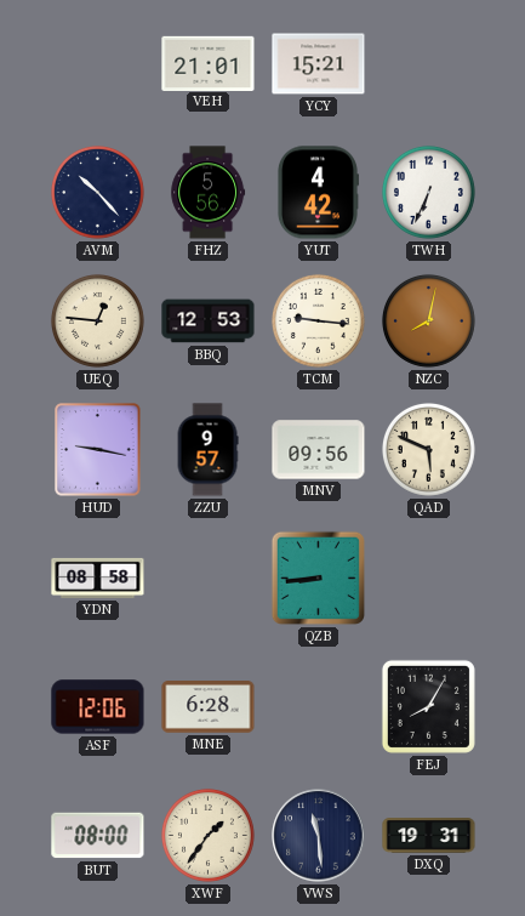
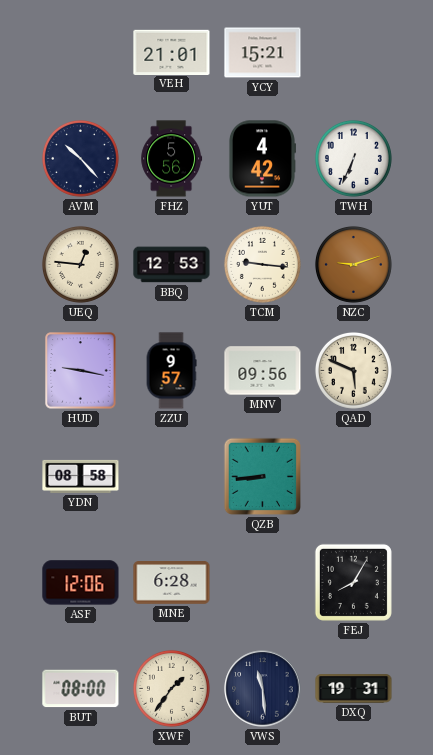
NZC: 8:02 -> 9:12
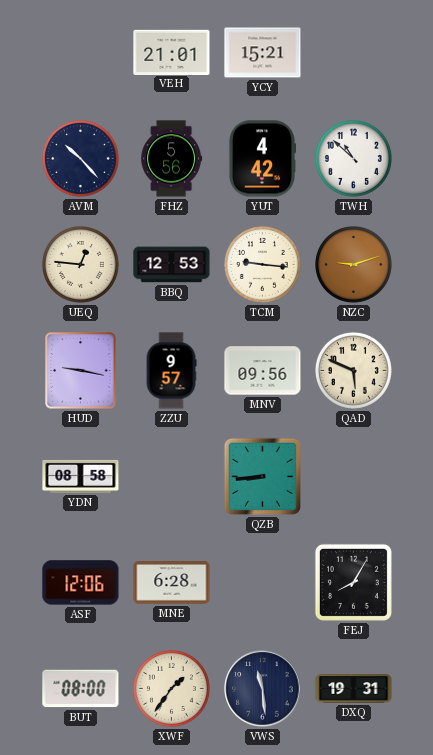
TWH: 6:34 -> 10:52
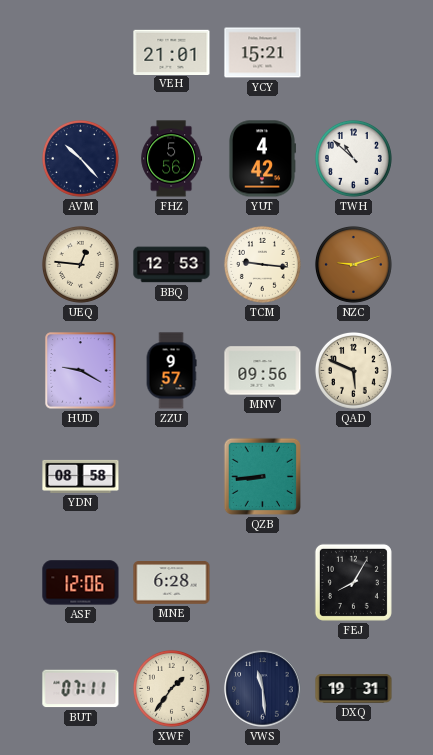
HUD: 9:17 -> 9:20
BUT: 08:00 -> 07:11
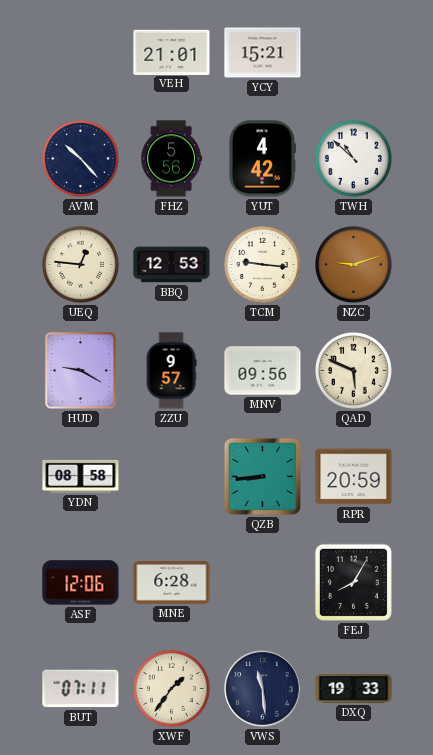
RPR: none -> 20:59
DXQ: 19:31 -> 19:33
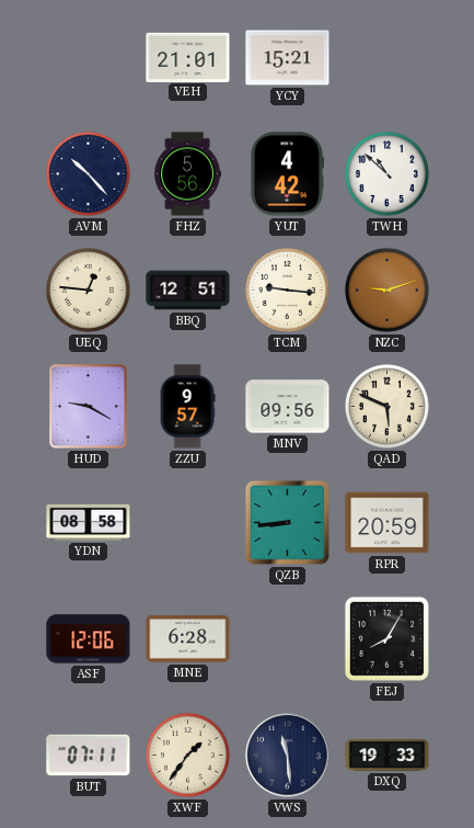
BBQ: 12:53 -> 12:51
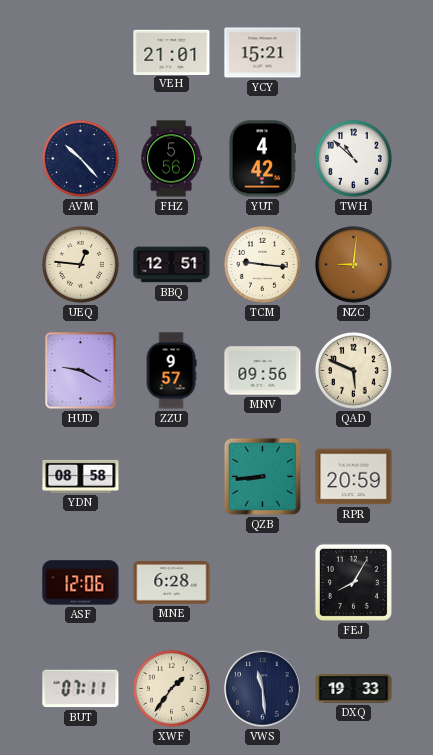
NZC: 9:12 -> 9:01
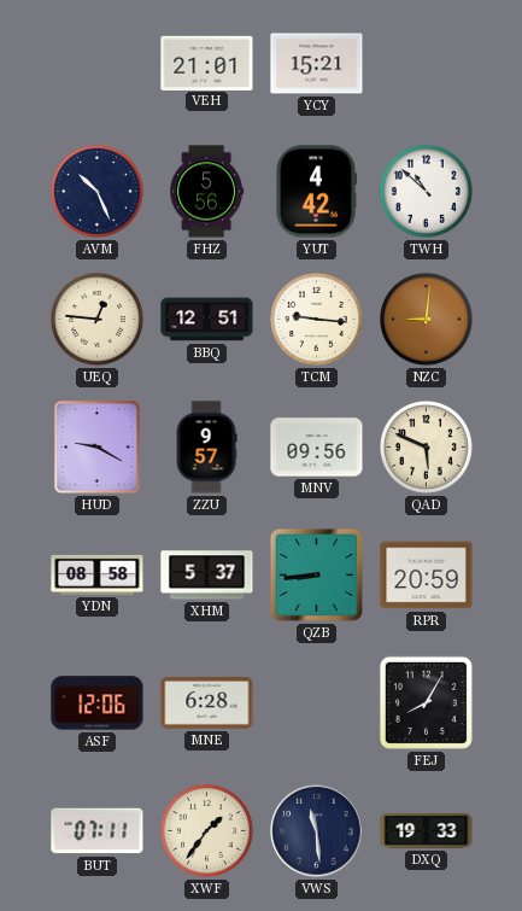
AVM: 10:23 -> 10:26
XHM: none -> 5:37
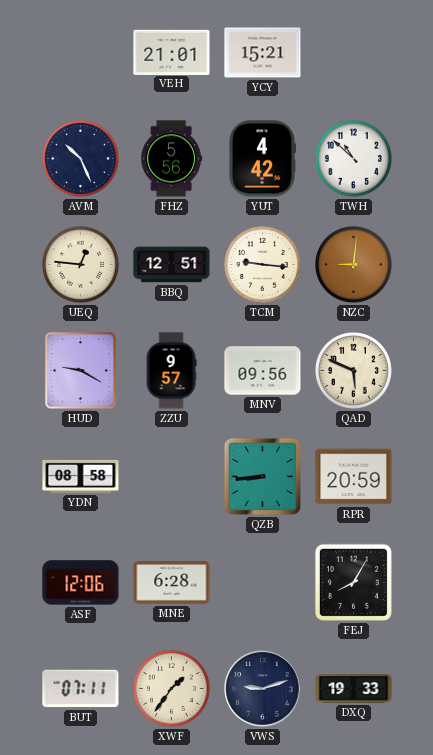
XHM: 5:37 -> none
VWS: 11:29 -> 9:12
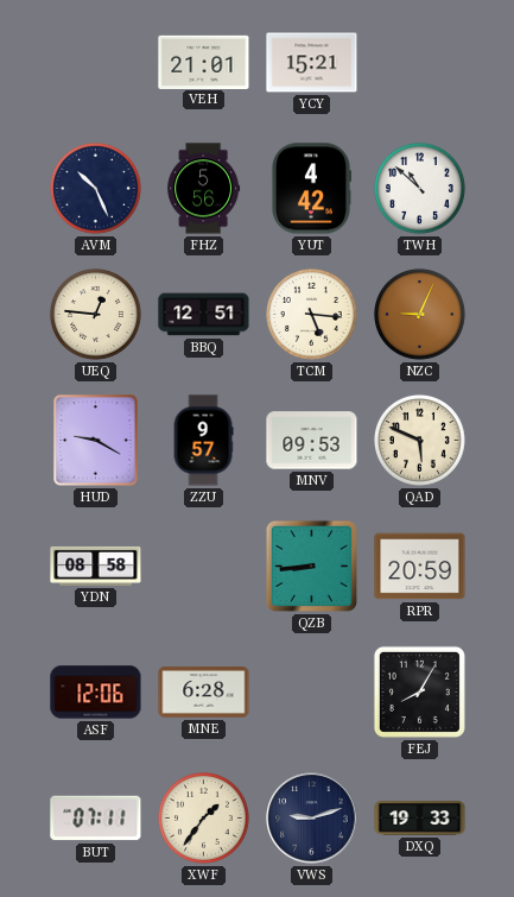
TCM: 9:16 -> 5:16
NZC: 9:01 -> 9:04
MNV: 09:56 -> 09:53
